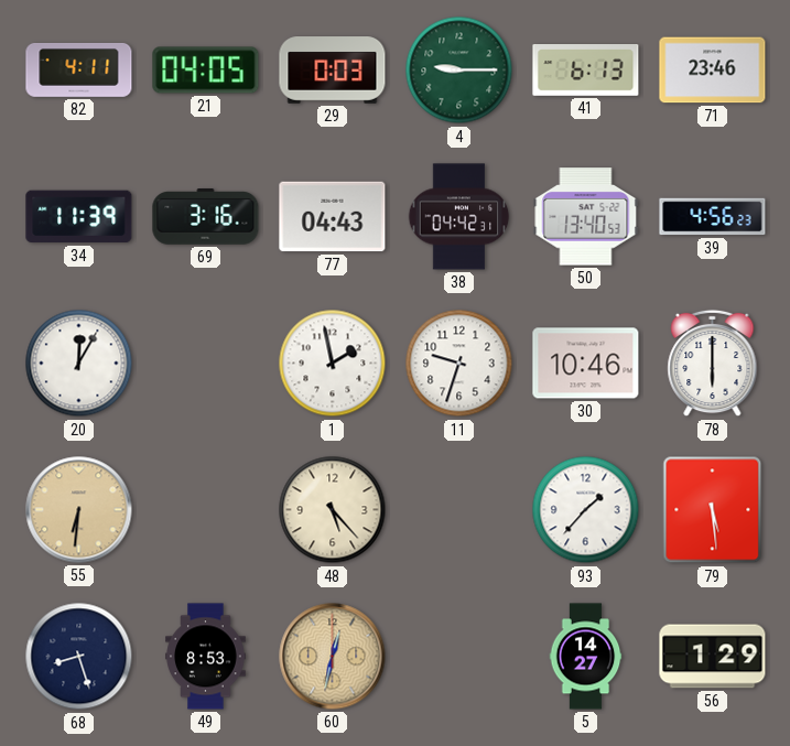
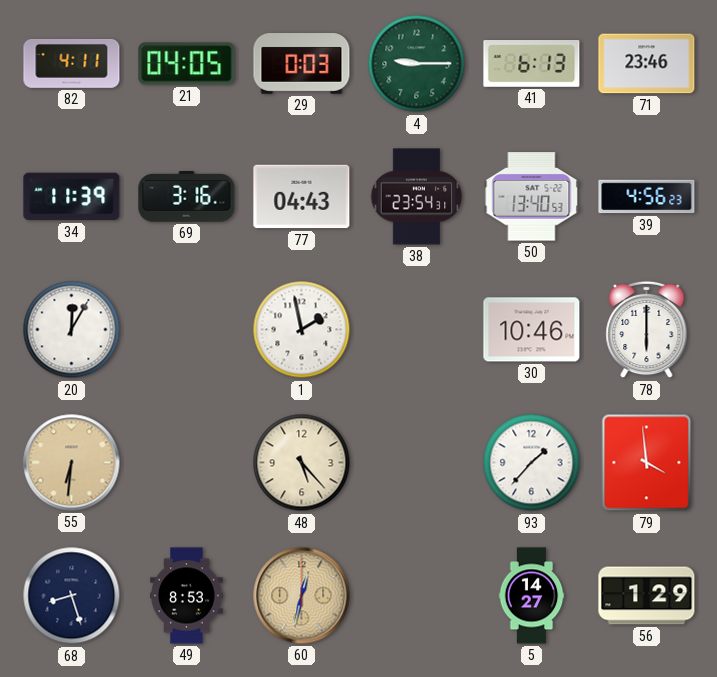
38: 04:42 -> 23:54
11: 9:33 -> none
79: 5:29 -> 3:59
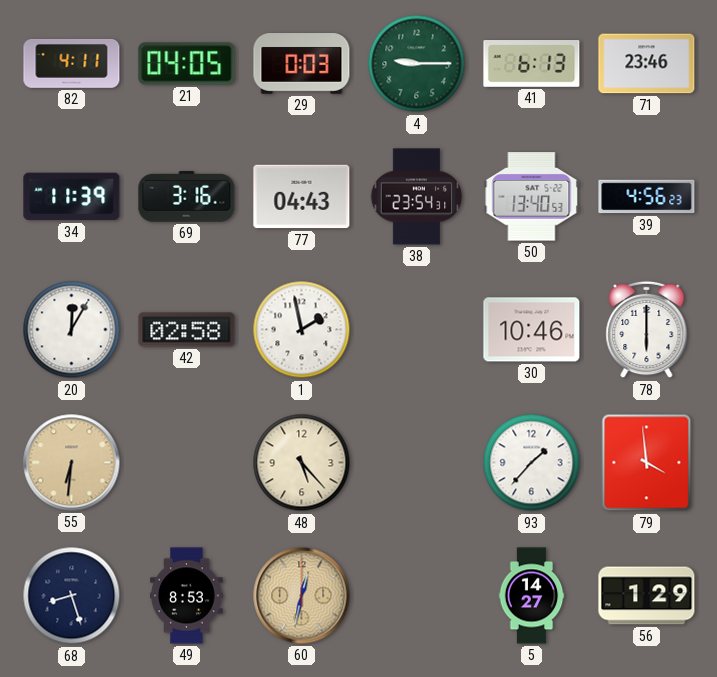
42: none -> 02:58
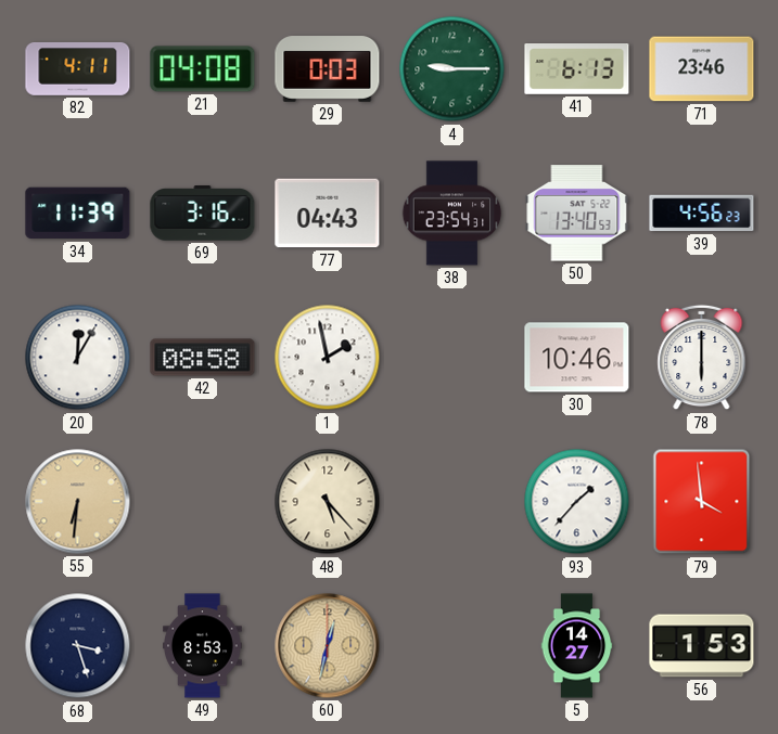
21: 04:05 -> 04:08
42: 02:58 -> 08:58
68: 8:27 -> 3:27
56: 1:29 -> 1:53
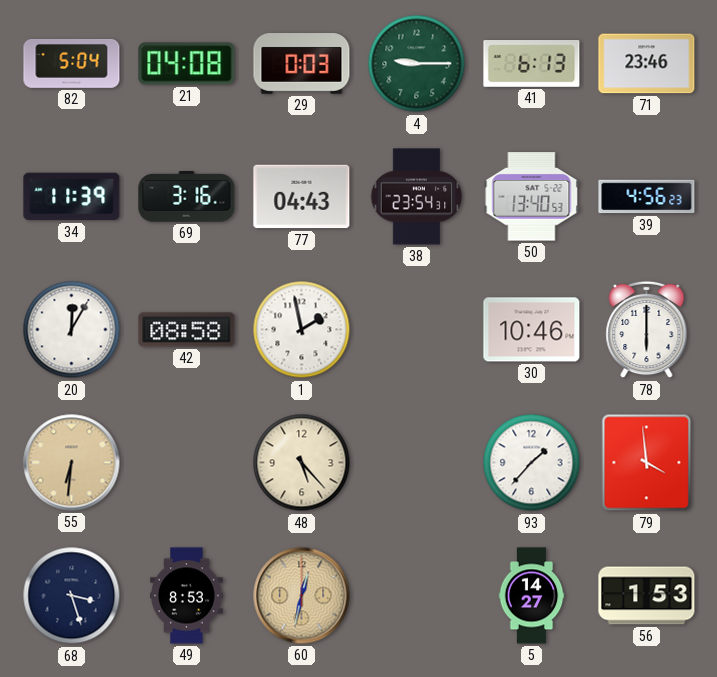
82: 4:11 -> 5:04
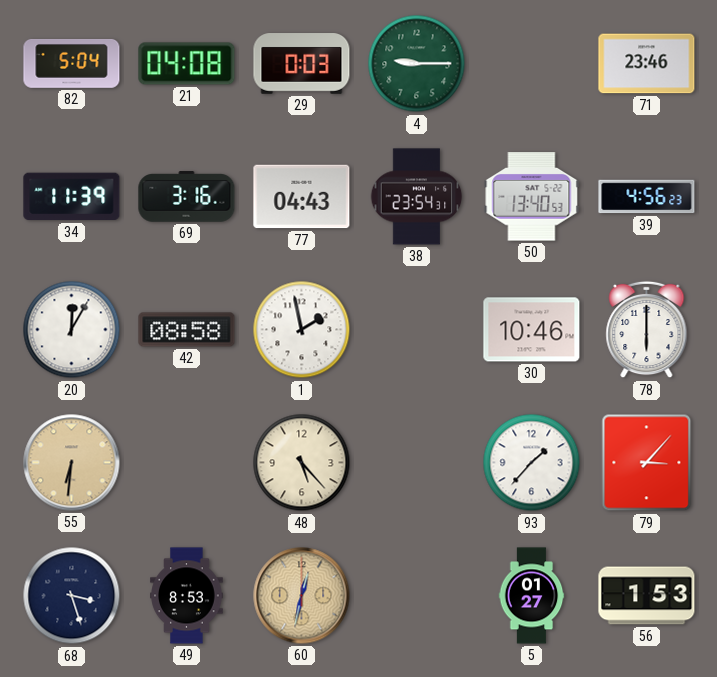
41: 6:13 -> none
79: 3:59 -> 3:07
5: 14:27 -> 01:27
